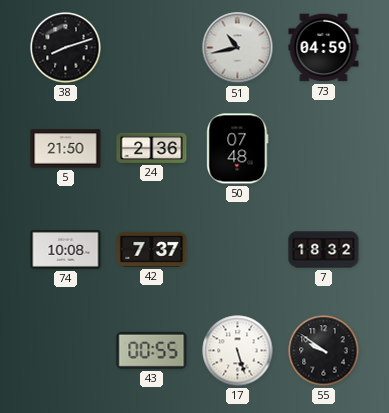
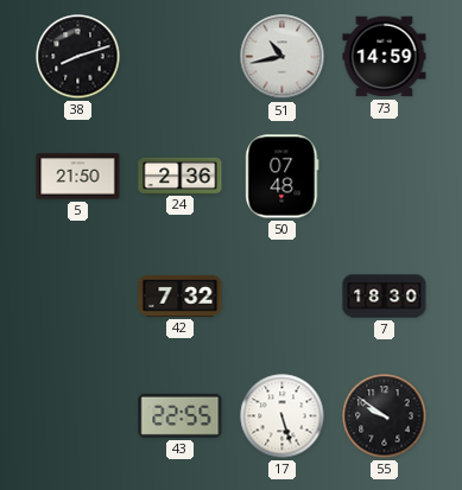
73: 04:59 -> 14:59
74: 10:08 -> none
42: 7:37 -> 7:32
7: 18:32 -> 18:30
43: 00:55 -> 22:55
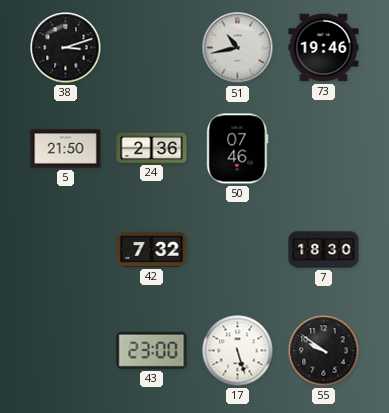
38: 8:12 -> 3:12
73: 14:59 -> 19:46
50: 07:48 -> 07:46
43: 22:55 -> 23:00
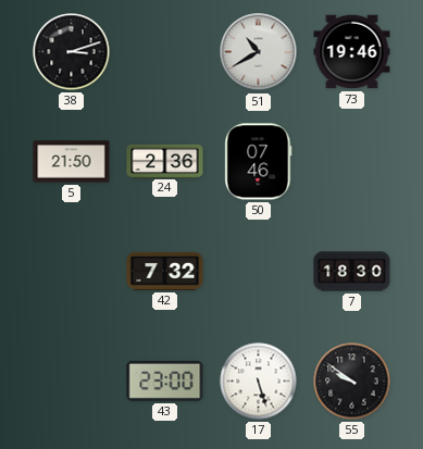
51: 10:43 -> 10:40
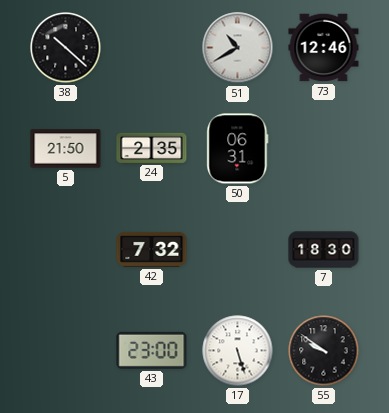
38: 3:12 -> 10:22
73: 19:46 -> 12:46
24: 2:36 -> 2:35
50: 07:46 -> 06:31
